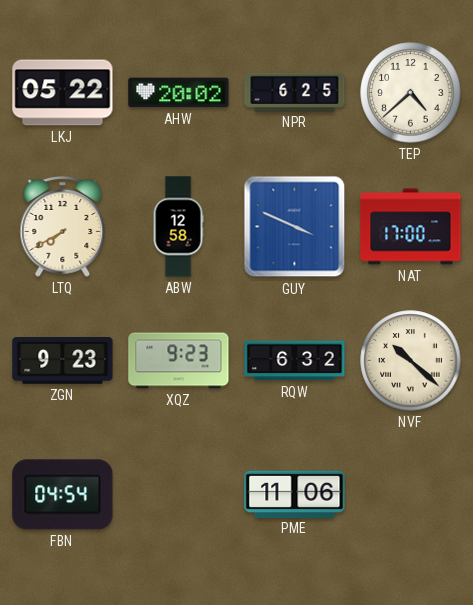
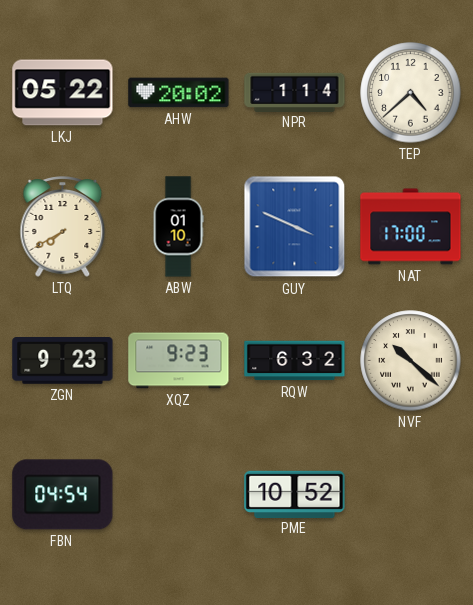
NPR: 6:25 -> 1:14
ABW: 12:58 -> 01:10
PME: 11:06 -> 10:52
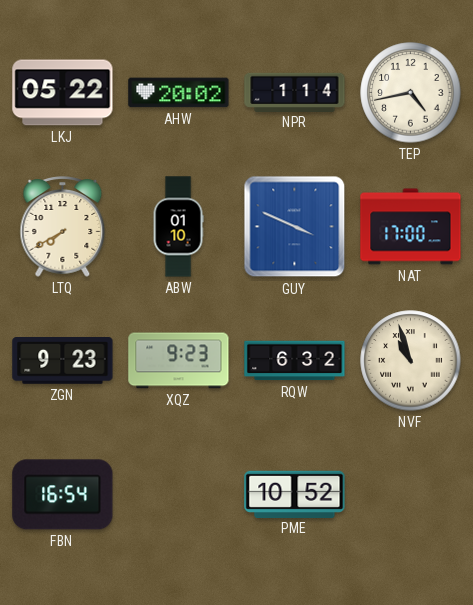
TEP: 4:38 -> 4:43
NVF: 10:22 -> 10:57
FBN: 04:54 -> 16:54
